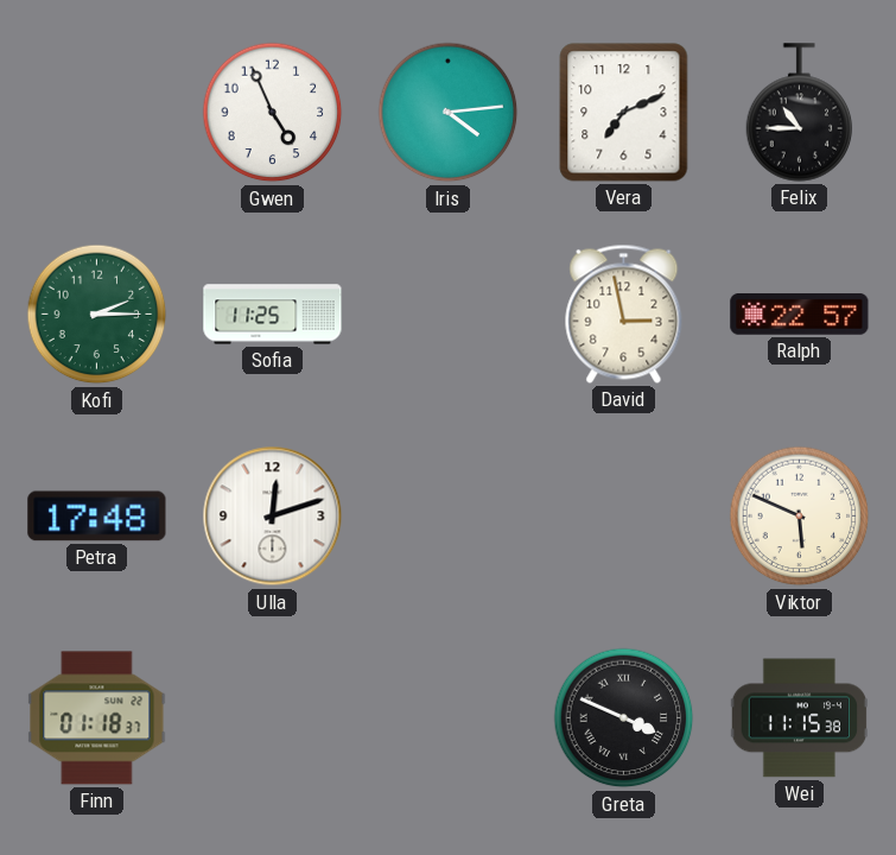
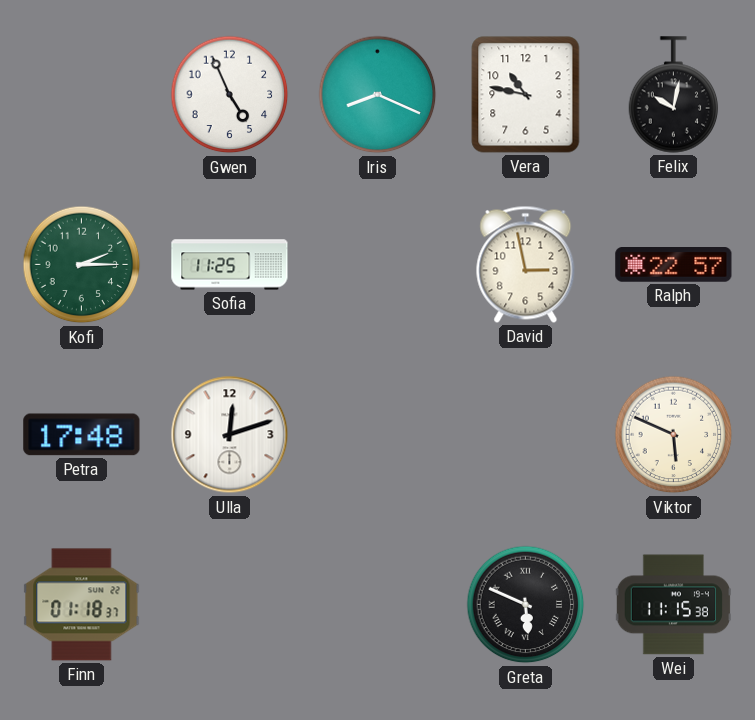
Iris: 4:14 -> 8:19
Vera: 7:11 -> 10:47
Felix: 10:45 -> 10:02
Greta: 3:49 -> 5:49
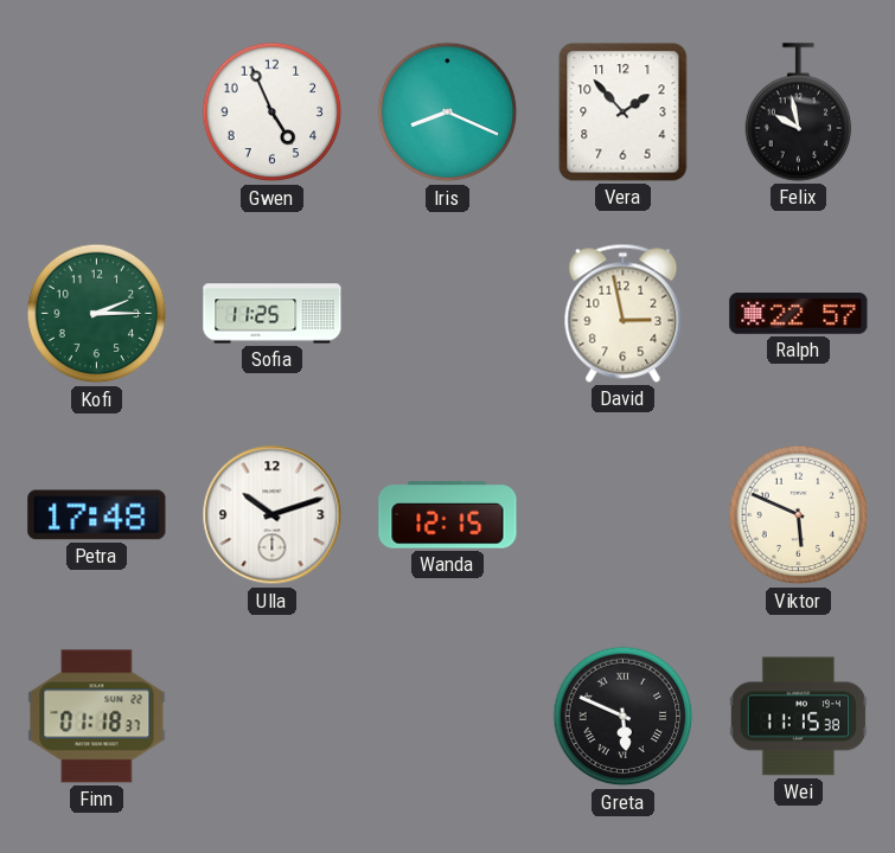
Vera: 10:47 -> 1:53
Felix: 10:02 -> 9:58
Ulla: 12:12 -> 10:12
Wanda: none -> 12:15
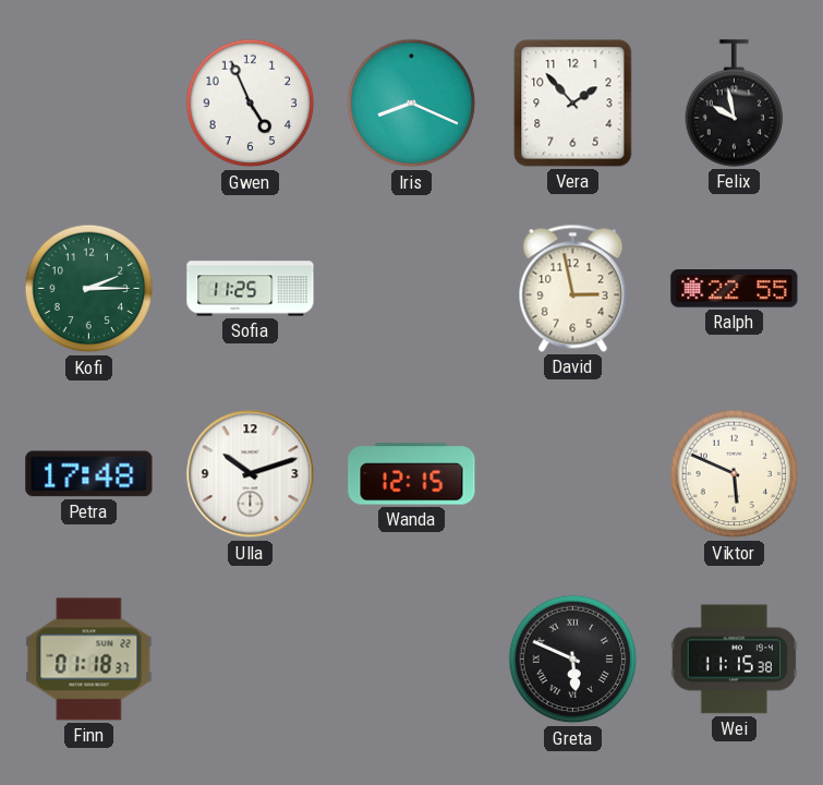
Ralph: 22:57 -> 22:55
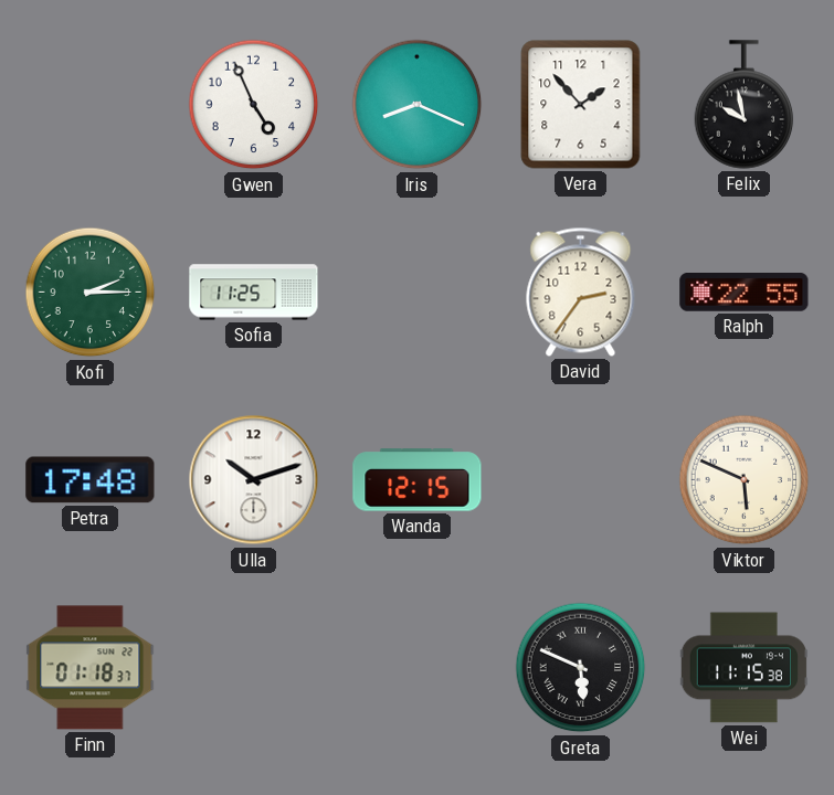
David: 2:58 -> 2:36
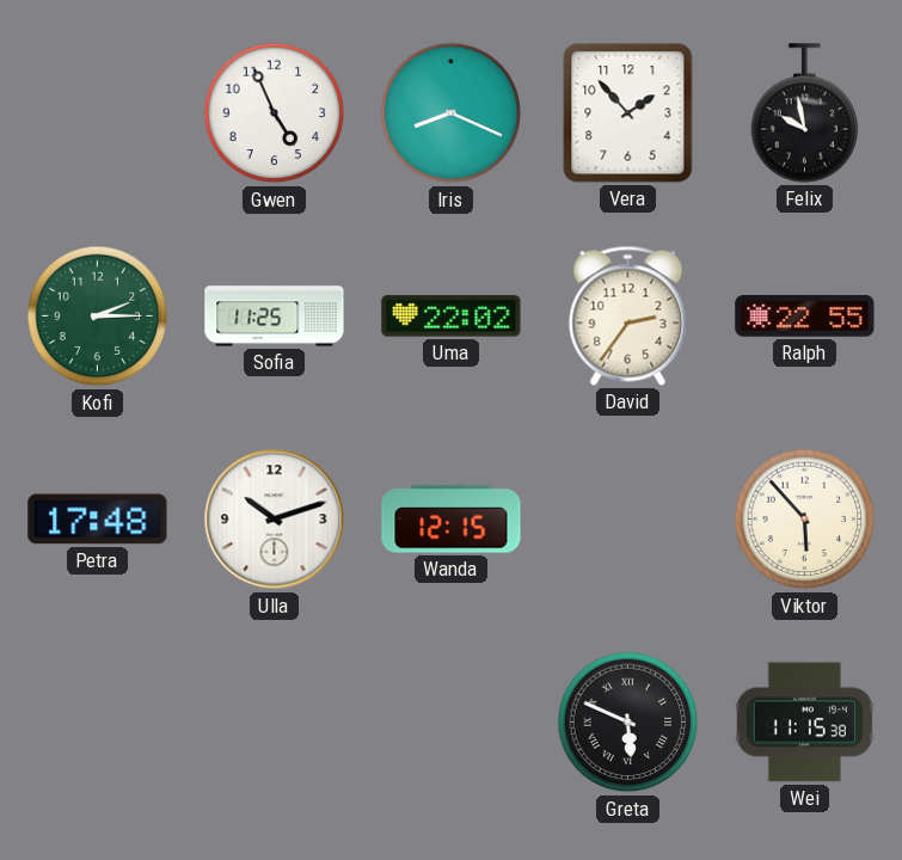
Uma: none -> 22:02
Viktor: 5:49 -> 5:53
Finn: 01:18 -> none
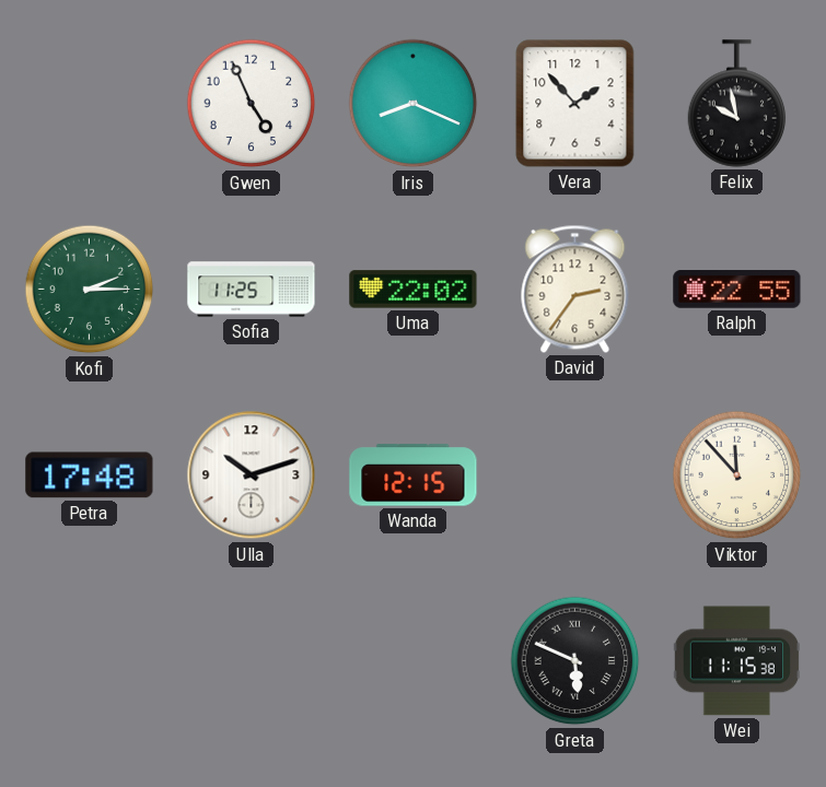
Viktor: 5:53 -> 11:53
